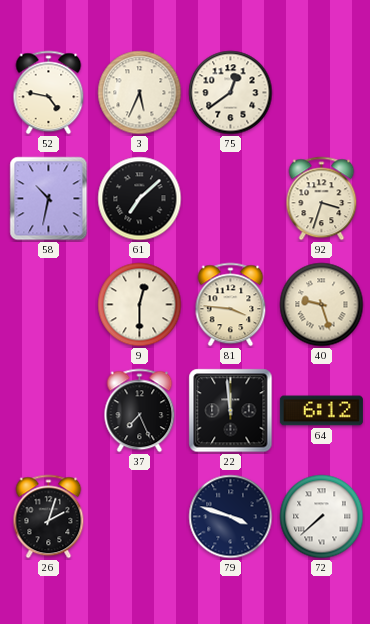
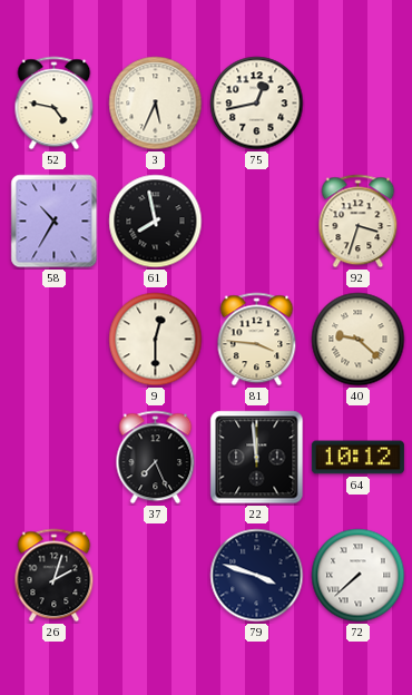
75: 12:39 -> 12:43
58: 10:32 -> 10:35
61: 7:08 -> 7:58
40: 9:27 -> 9:22
64: 6:12 -> 10:12
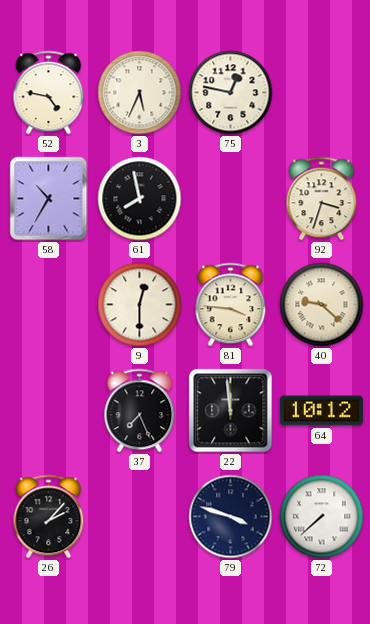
75: 12:43 -> 12:47
26: 2:03 -> 2:07
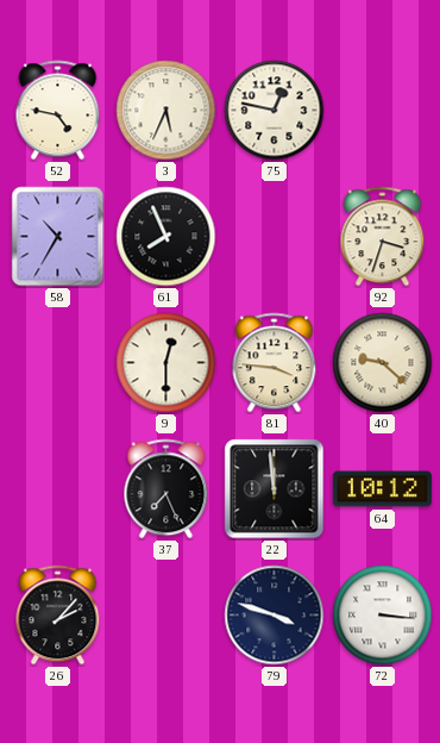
61: 7:58 -> 7:56
72: 7:38 -> 3:16
